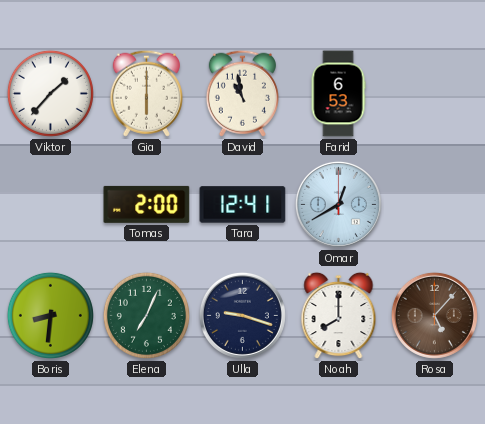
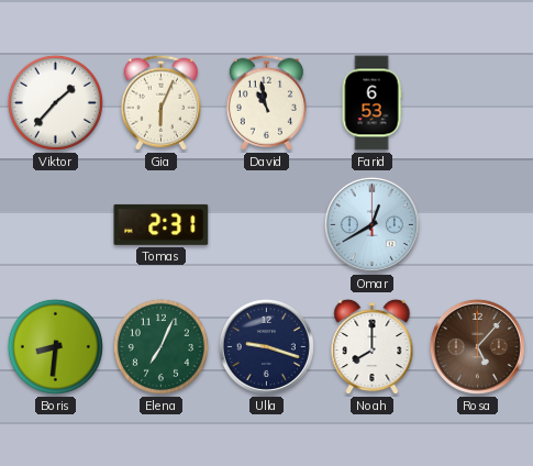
Gia: 6:00 -> 6:04
Tomas: 2:00 -> 2:31
Tara: 12:41 -> none
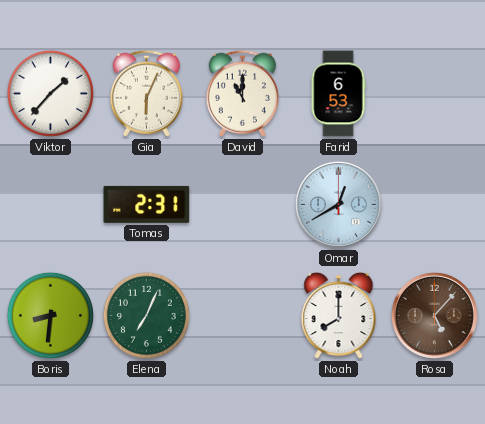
David: 10:58 -> 11:00
Ulla: 9:18 -> none
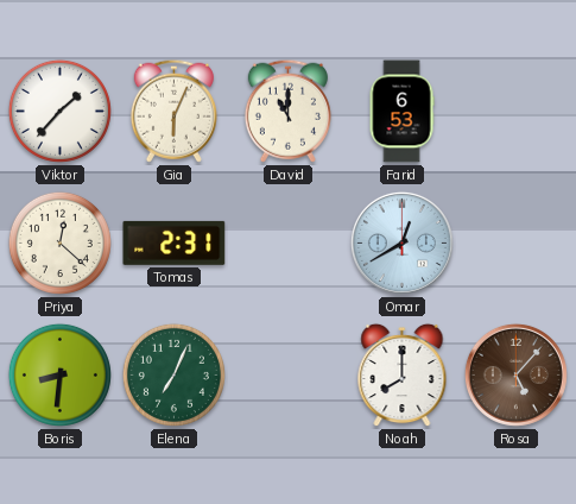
Priya: none -> 12:22
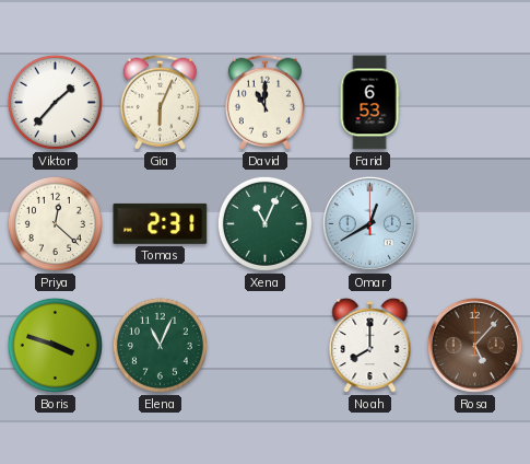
Xena: none -> 11:04
Boris: 8:31 -> 3:48
Elena: 7:04 -> 11:04
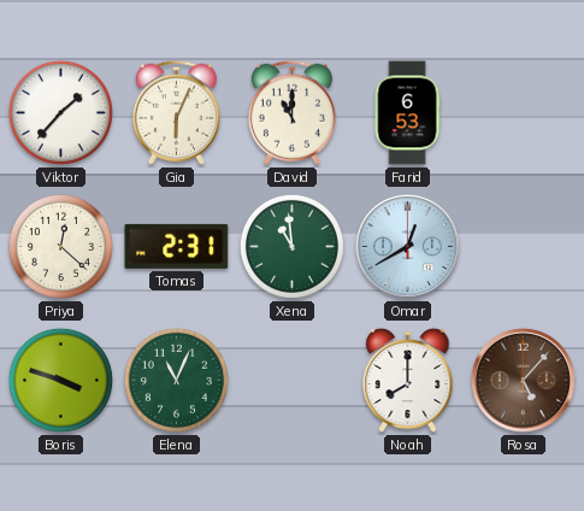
Xena: 11:04 -> 10:59
